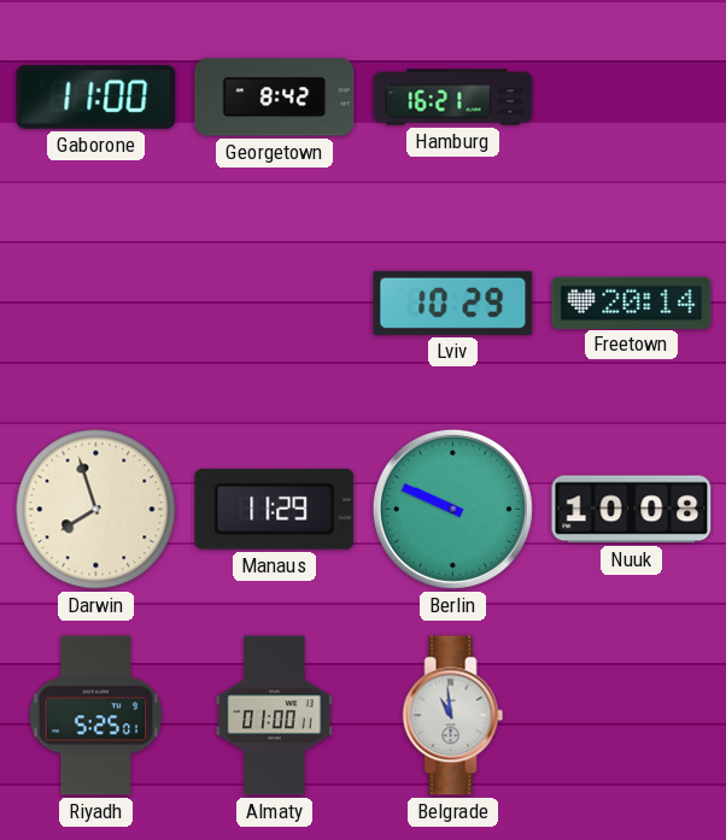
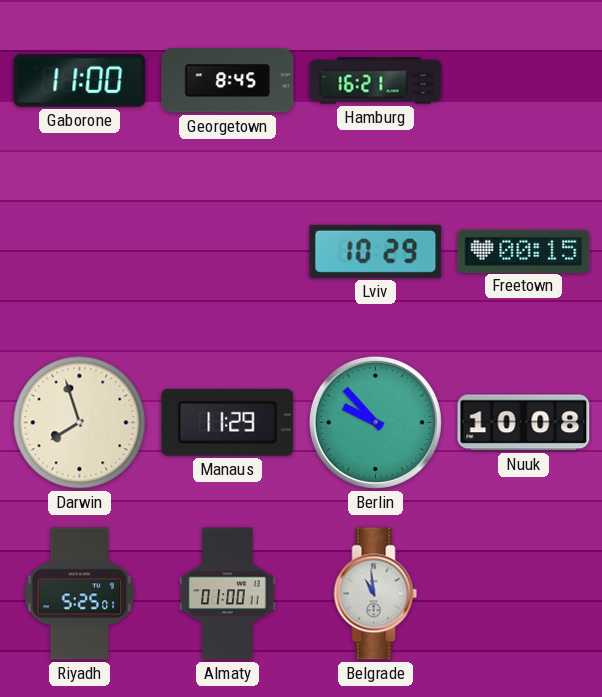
Georgetown: 8:42 -> 8:45
Freetown: 20:14 -> 00:15
Berlin: 9:49 -> 9:53
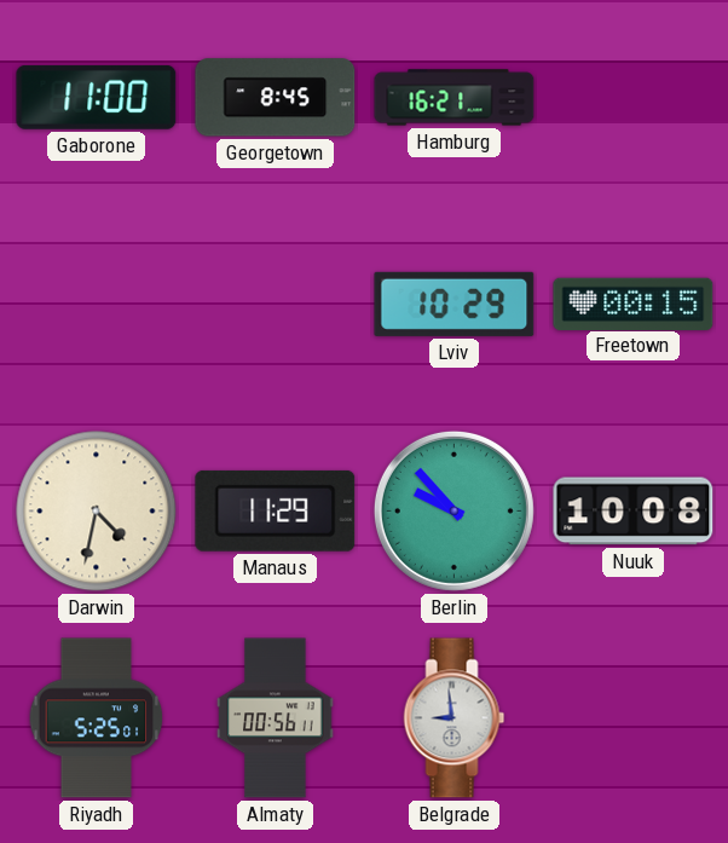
Darwin: 7:57 -> 4:32
Almaty: 01:00 -> 00:56
Belgrade: 10:59 -> 8:59
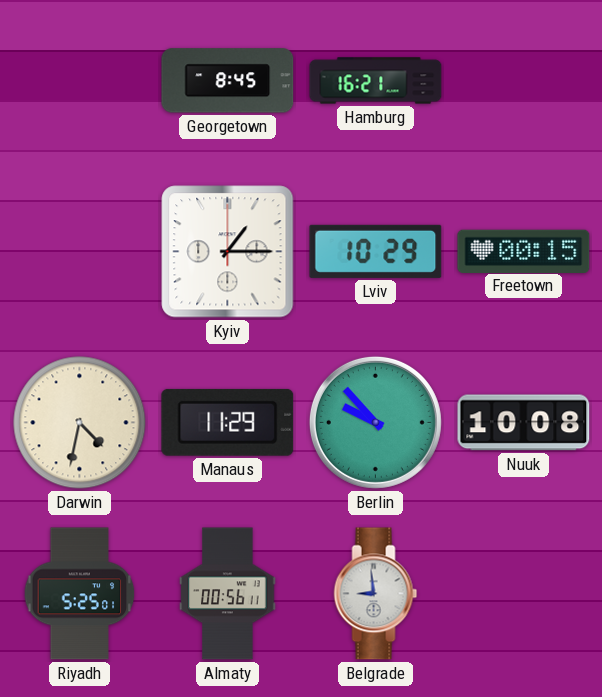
Gaborone: 11:00 -> none
Kyiv: none -> 1:15
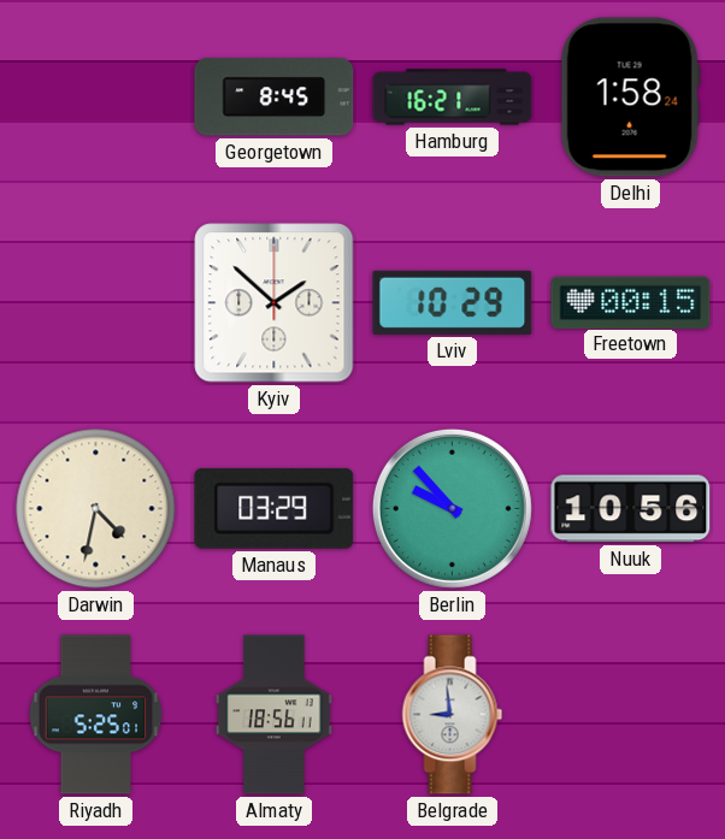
Delhi: none -> 1:58
Kyiv: 1:15 -> 1:52
Manaus: 11:29 -> 03:29
Nuuk: 10:08 -> 10:56
Almaty: 00:56 -> 18:56
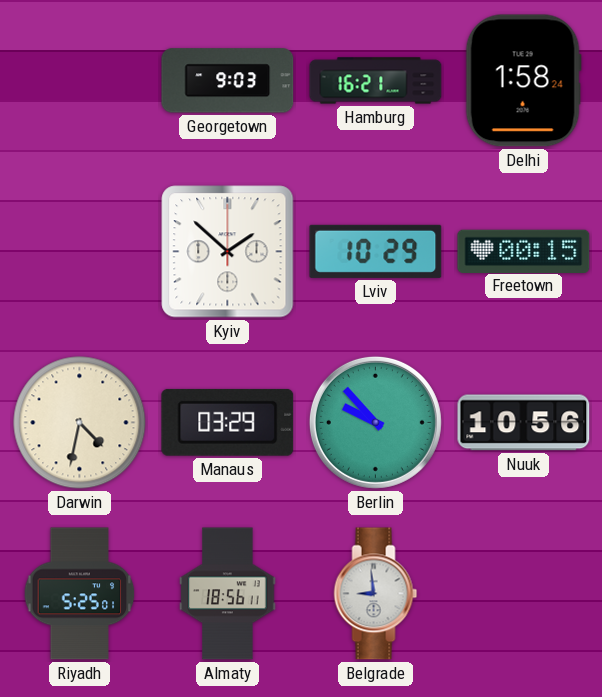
Georgetown: 8:45 -> 9:03
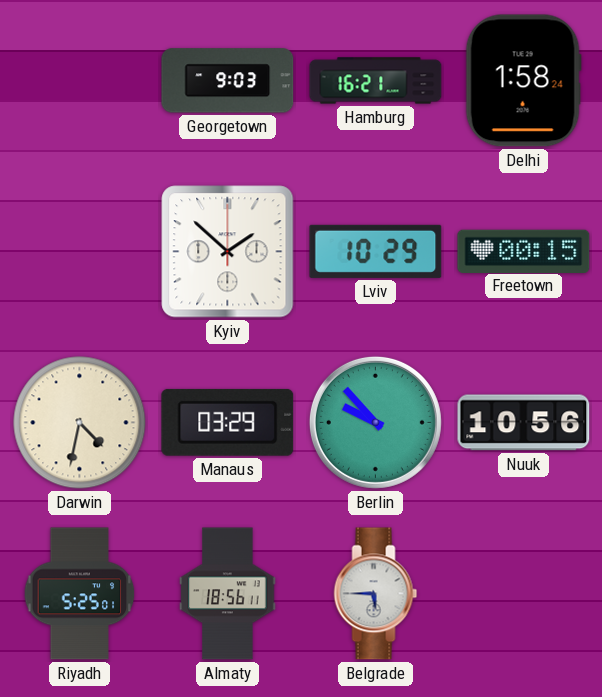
Belgrade: 8:59 -> 5:45
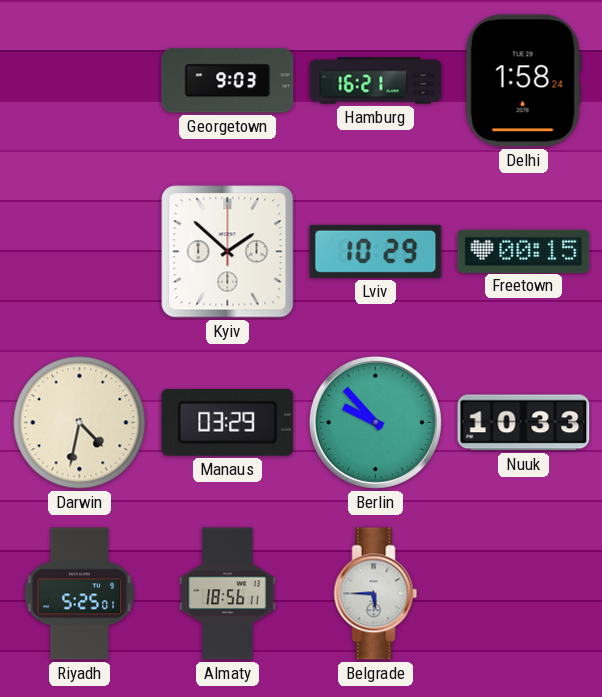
Nuuk: 10:56 -> 10:33
